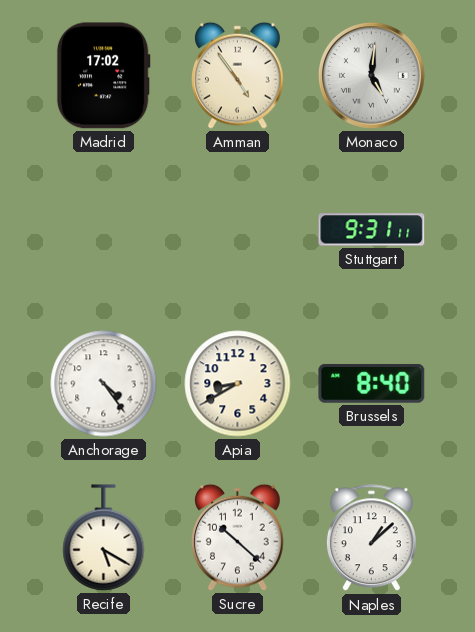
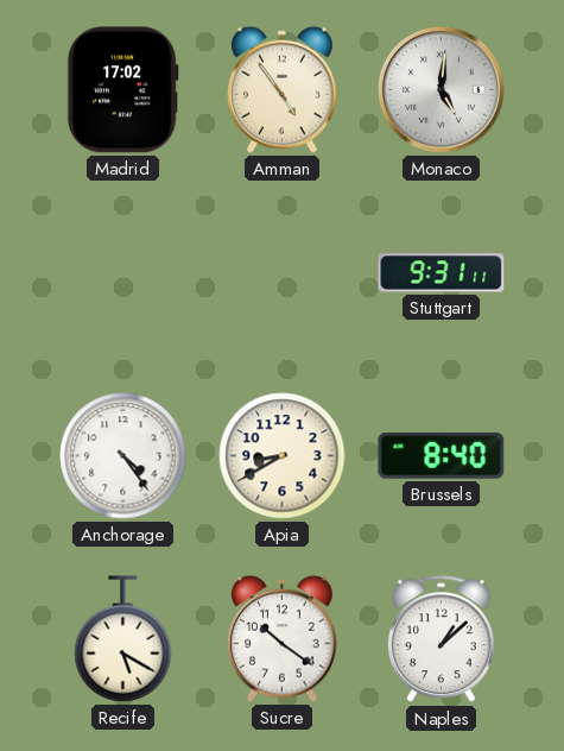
Sucre: 10:22 -> 10:21
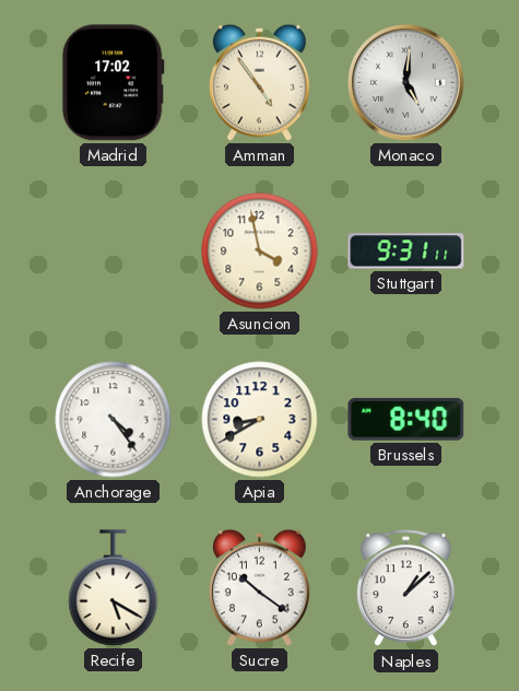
Asuncion: none -> 3:58
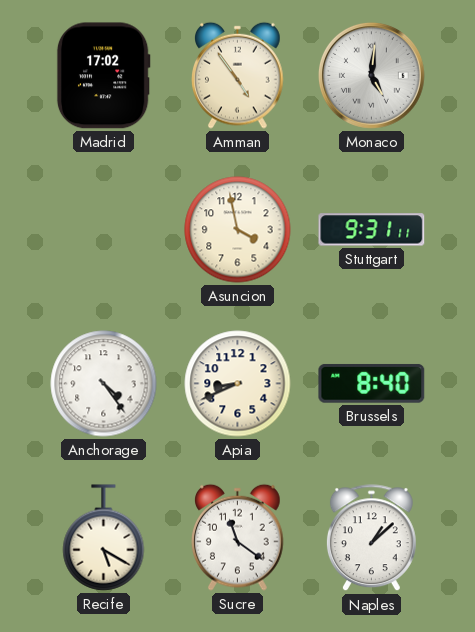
Apia: 8:40 -> 8:41
Sucre: 10:21 -> 11:21
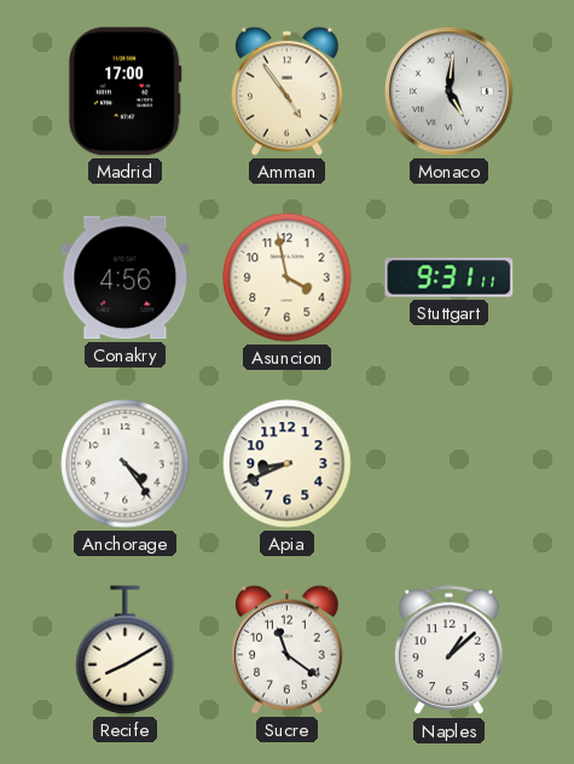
Madrid: 17:02 -> 17:00
Conakry: none -> 4:56
Brussels: 8:40 -> none
Recife: 5:20 -> 8:10
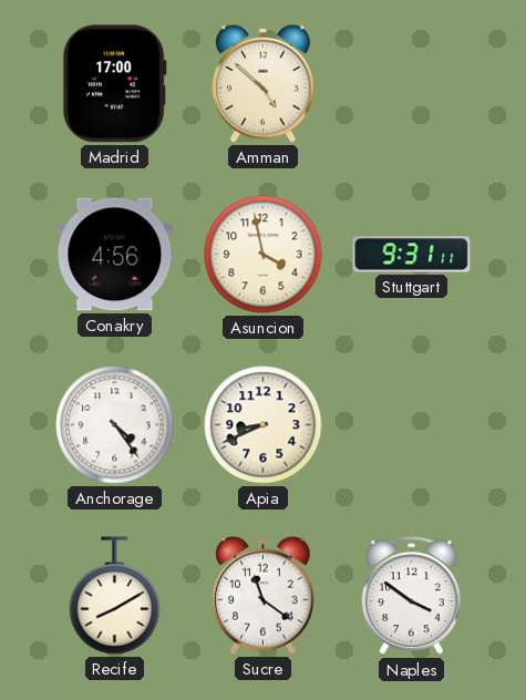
Amman: 4:54 -> 4:52
Monaco: 5:01 -> none
Naples: 1:08 -> 3:51
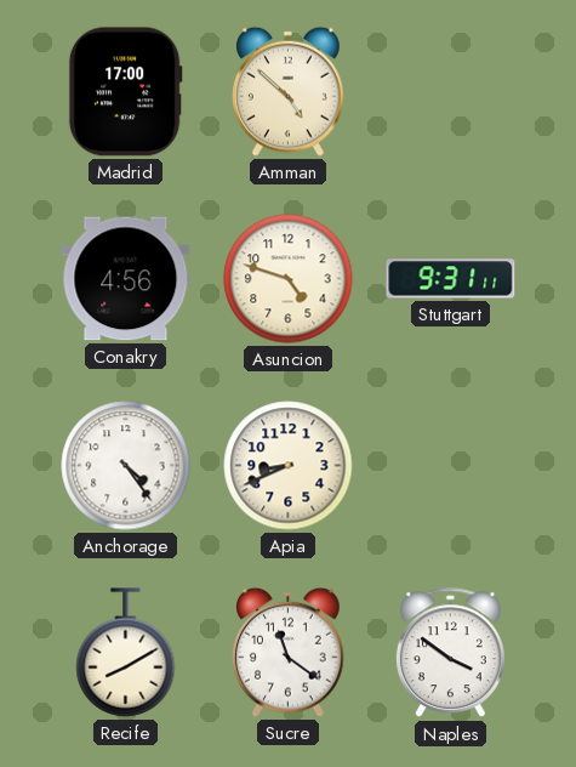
Asuncion: 3:58 -> 4:48
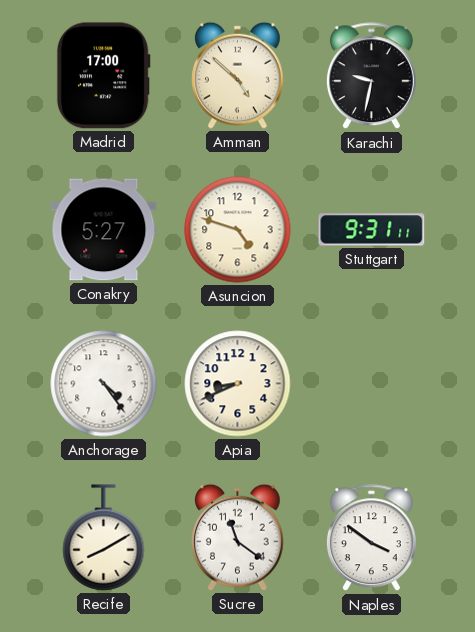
Karachi: none -> 9:32
Conakry: 4:56 -> 5:27
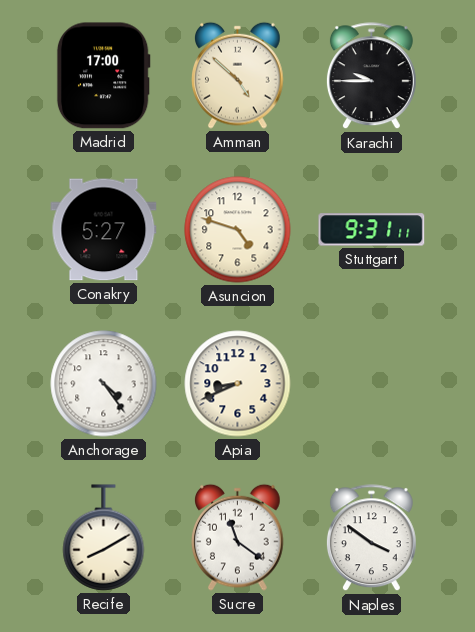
Karachi: 9:32 -> 9:45
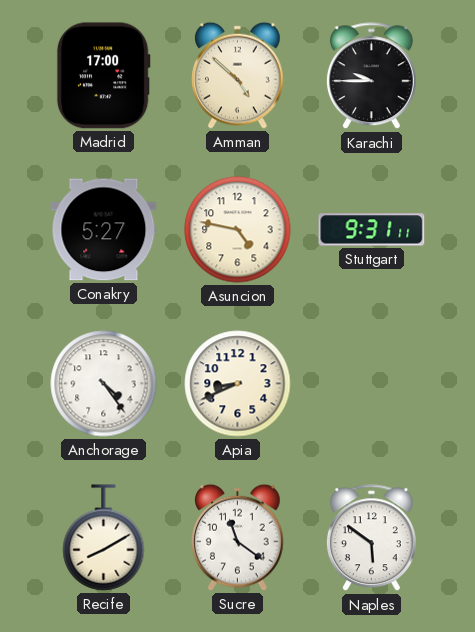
Asuncion: 4:48 -> 4:47
Naples: 3:51 -> 5:51
